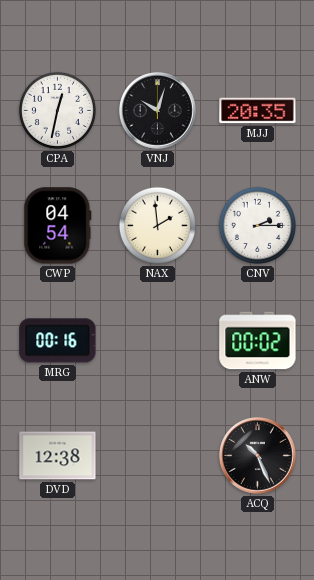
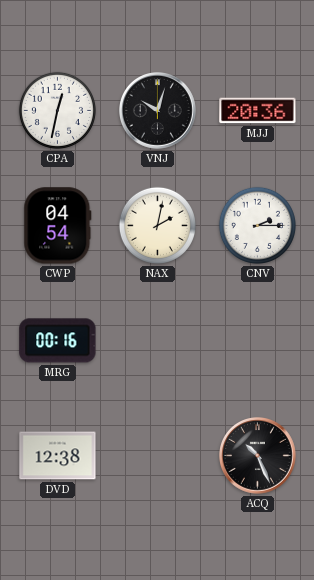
MJJ: 20:35 -> 20:36
NAX: 1:59 -> 2:02
ANW: 00:02 -> none
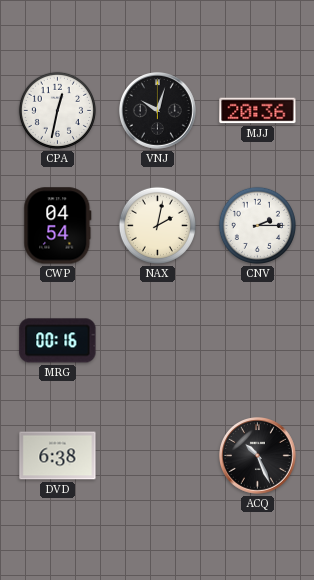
DVD: 12:38 -> 6:38
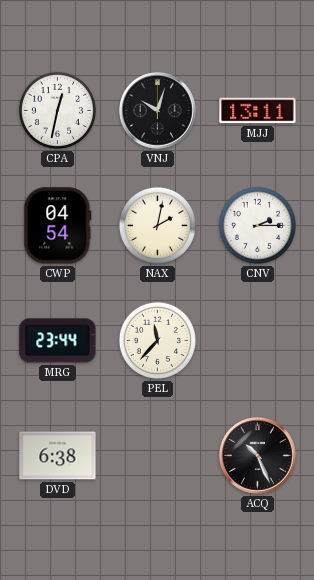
MJJ: 20:36 -> 13:11
MRG: 00:16 -> 23:44
PEL: none -> 11:37
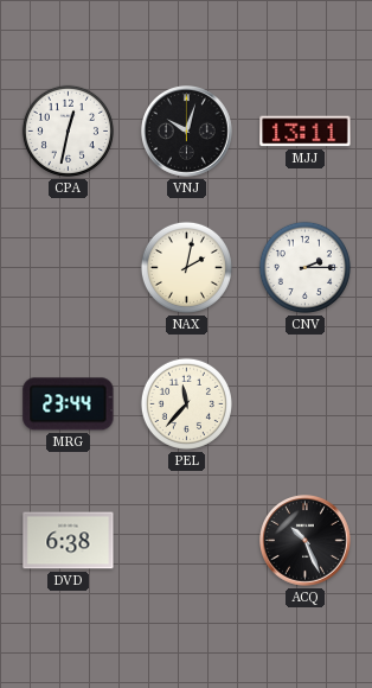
CWP: 04:54 -> none
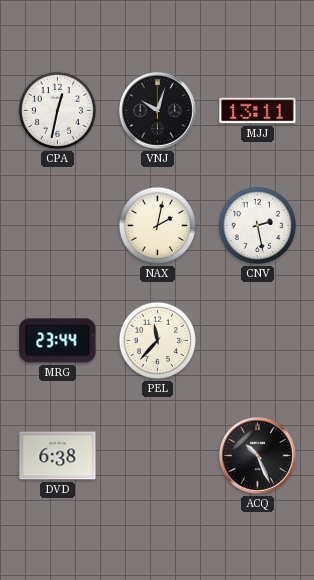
CNV: 2:15 -> 2:28
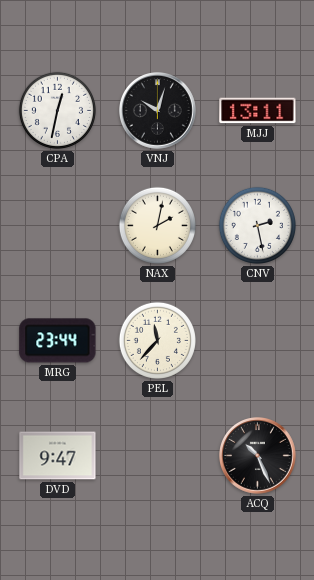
DVD: 6:38 -> 9:47
